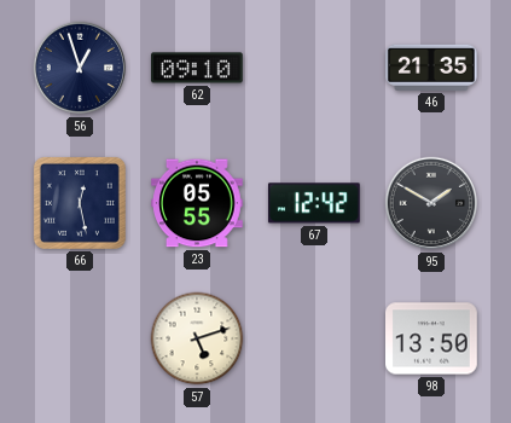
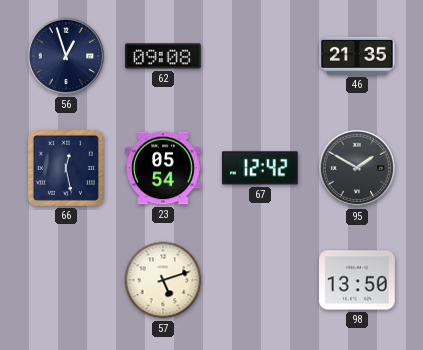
62: 09:10 -> 09:08
23: 05:55 -> 05:54
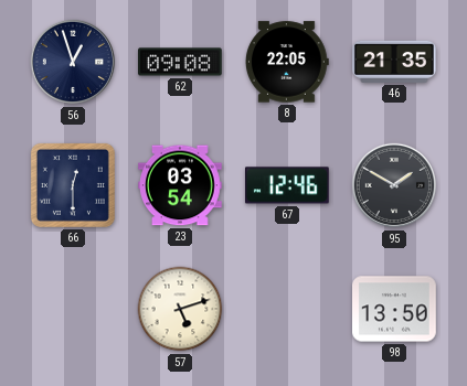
8: none -> 22:05
66: 12:28 -> 12:30
23: 05:54 -> 03:54
67: 12:42 -> 12:46
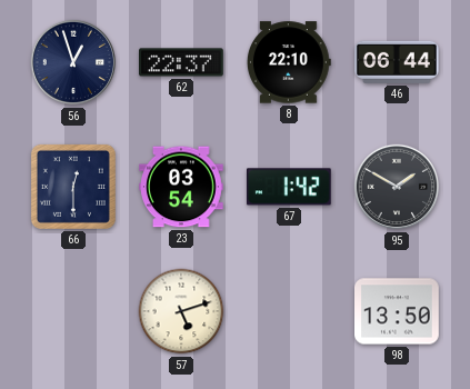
62: 09:08 -> 22:37
8: 22:05 -> 22:10
46: 21:35 -> 06:44
67: 12:46 -> 1:42
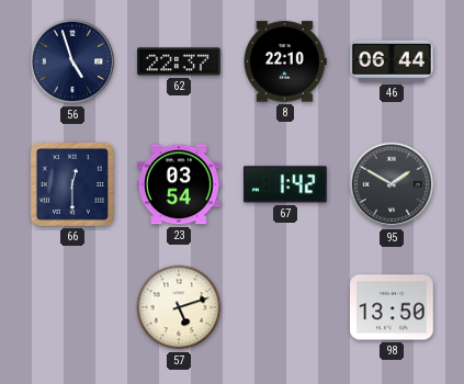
56: 12:57 -> 4:57
